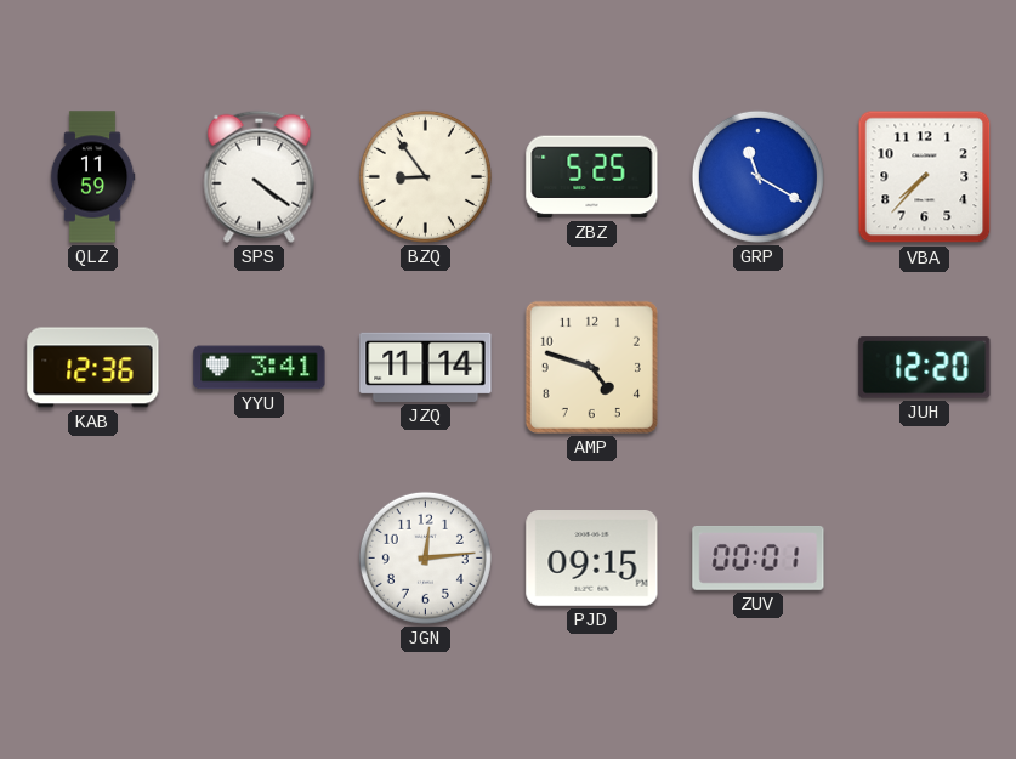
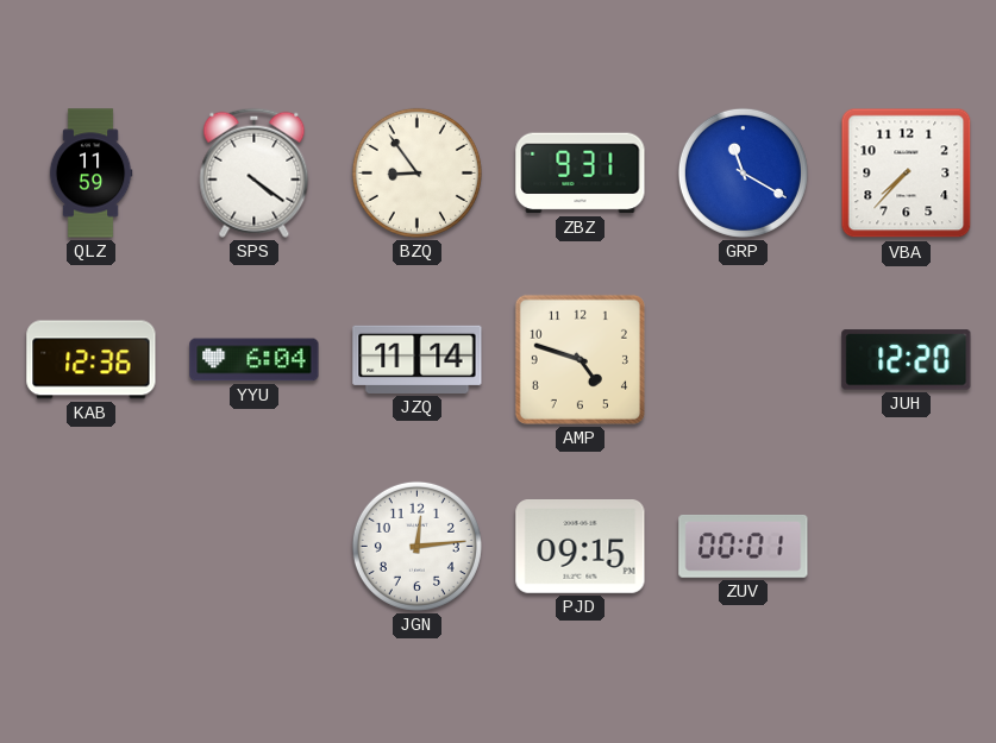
ZBZ: 5:25 -> 9:31
YYU: 3:41 -> 6:04
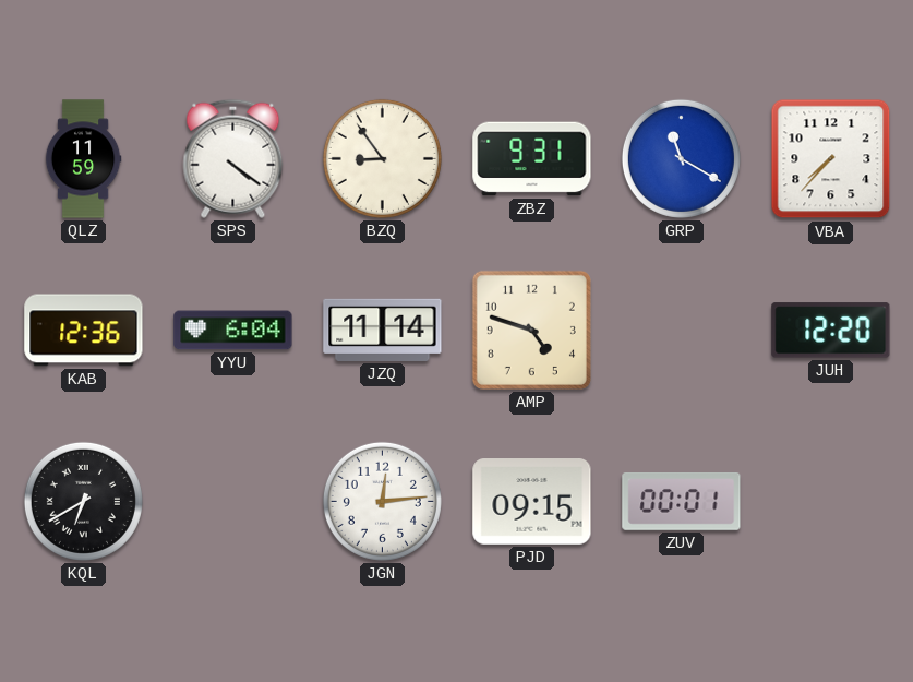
KQL: none -> 6:40
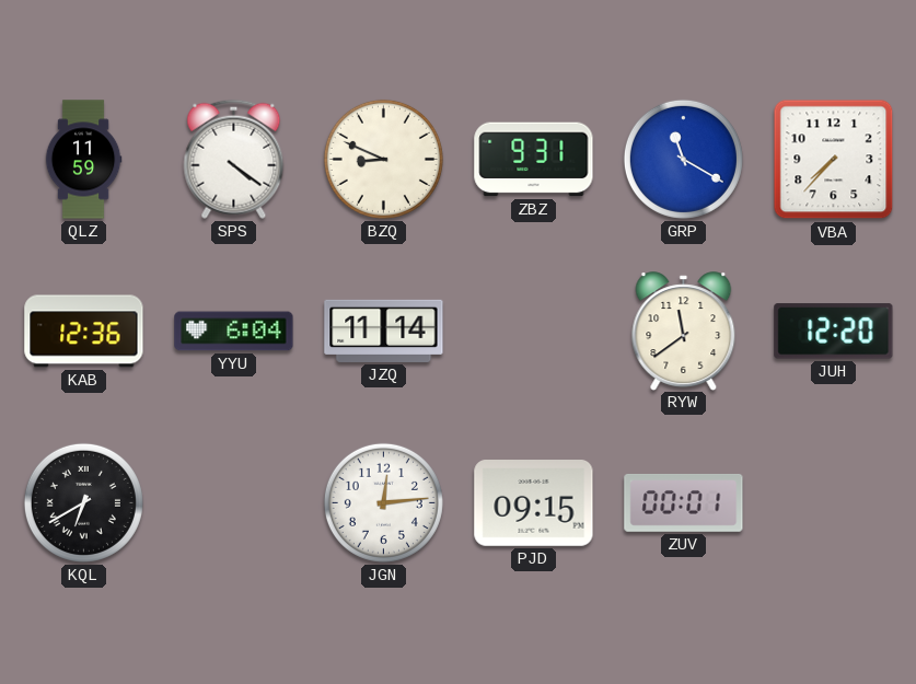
BZQ: 8:54 -> 8:49
AMP: 4:48 -> none
RYW: none -> 11:39
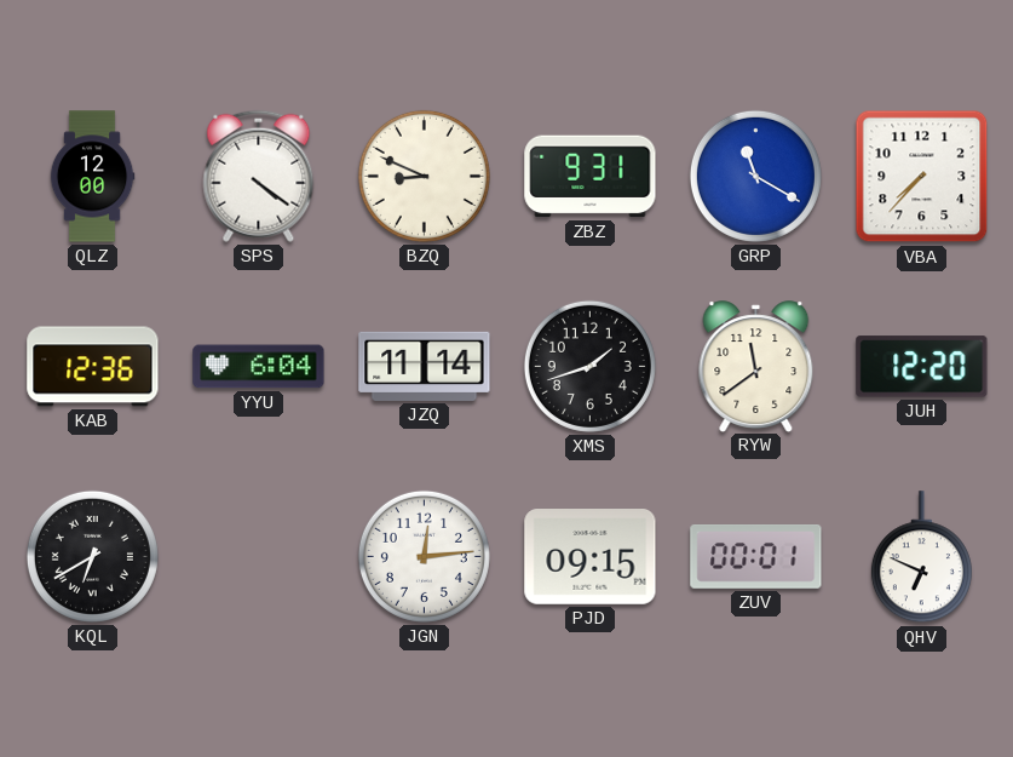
QLZ: 11:59 -> 12:00
XMS: none -> 1:42
QHV: none -> 6:49
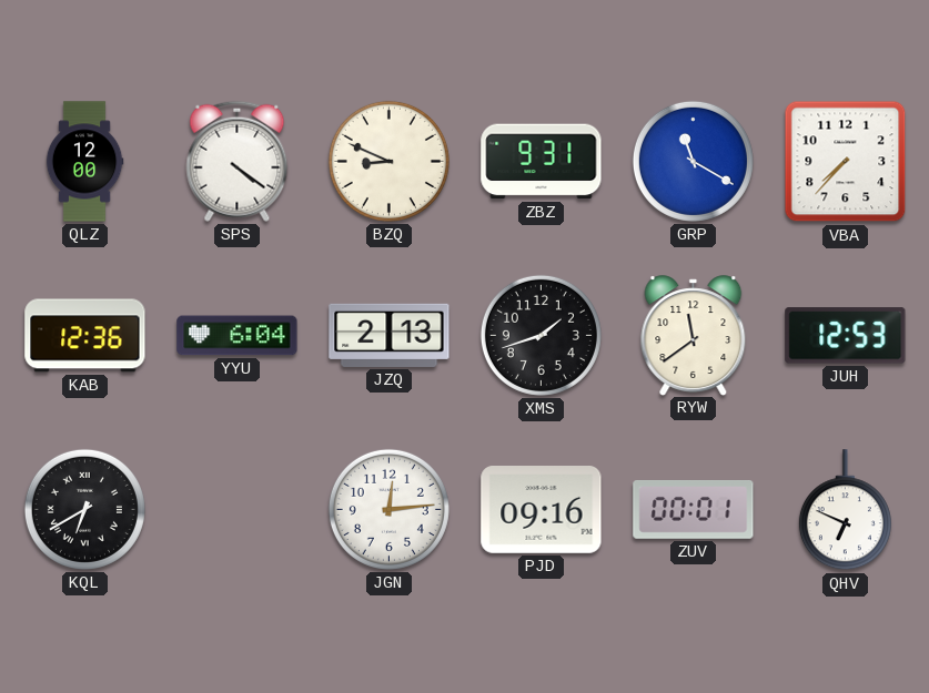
JZQ: 11:14 -> 2:13
JUH: 12:20 -> 12:53
PJD: 09:15 -> 09:16
